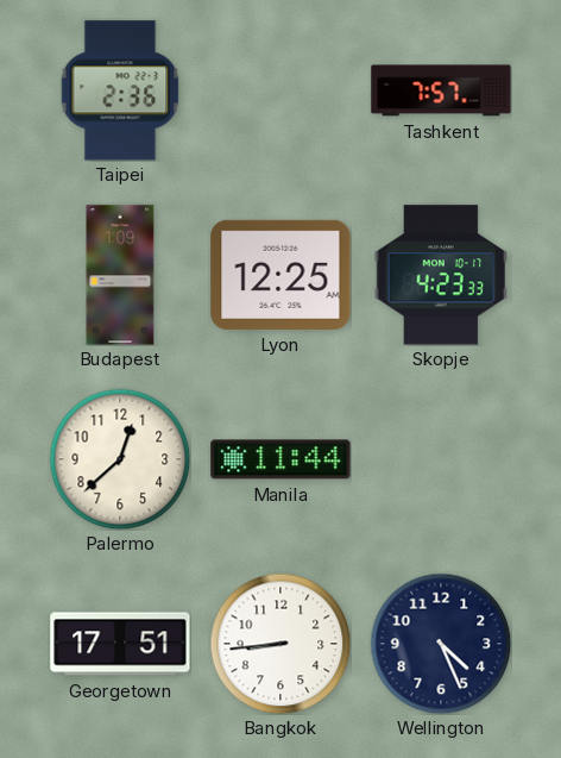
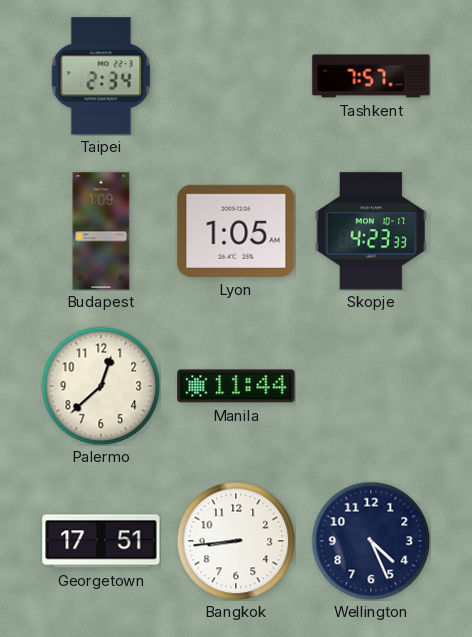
Taipei: 2:36 -> 2:34
Lyon: 12:25 -> 1:05
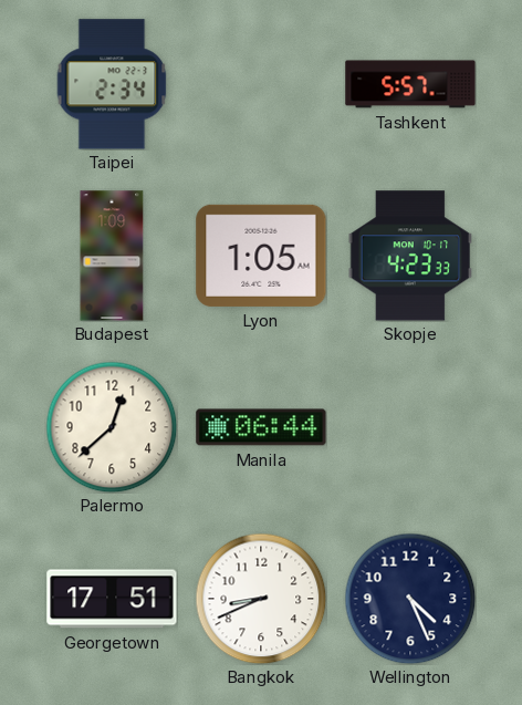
Tashkent: 7:57 -> 5:57
Manila: 11:44 -> 06:44
Bangkok: 8:44 -> 8:41
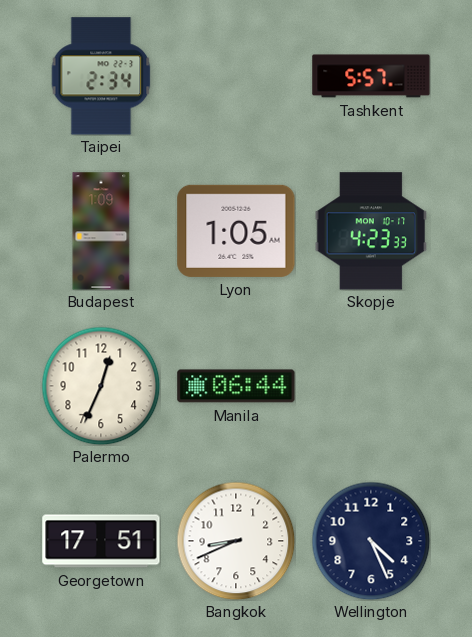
Palermo: 12:38 -> 12:34
